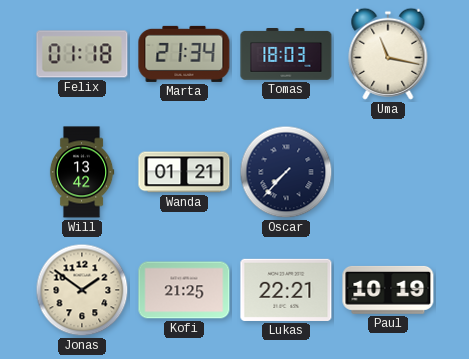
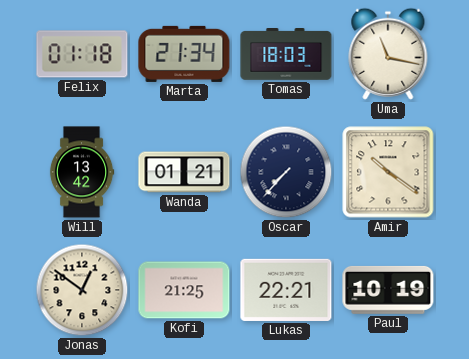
Amir: none -> 10:21
Jonas: 1:51 -> 12:51
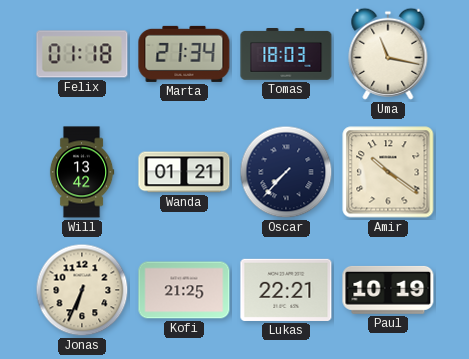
Jonas: 12:51 -> 6:34
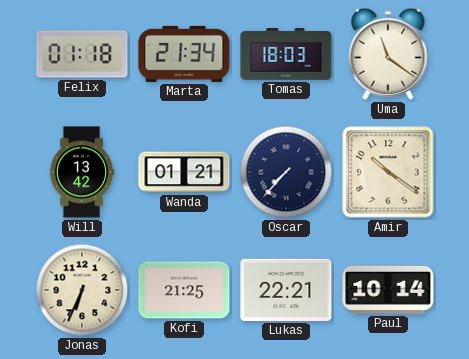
Uma: 11:17 -> 11:21
Paul: 10:19 -> 10:14
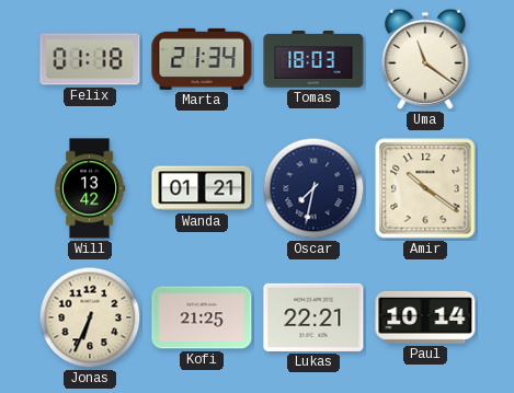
Oscar: 7:37 -> 7:32
